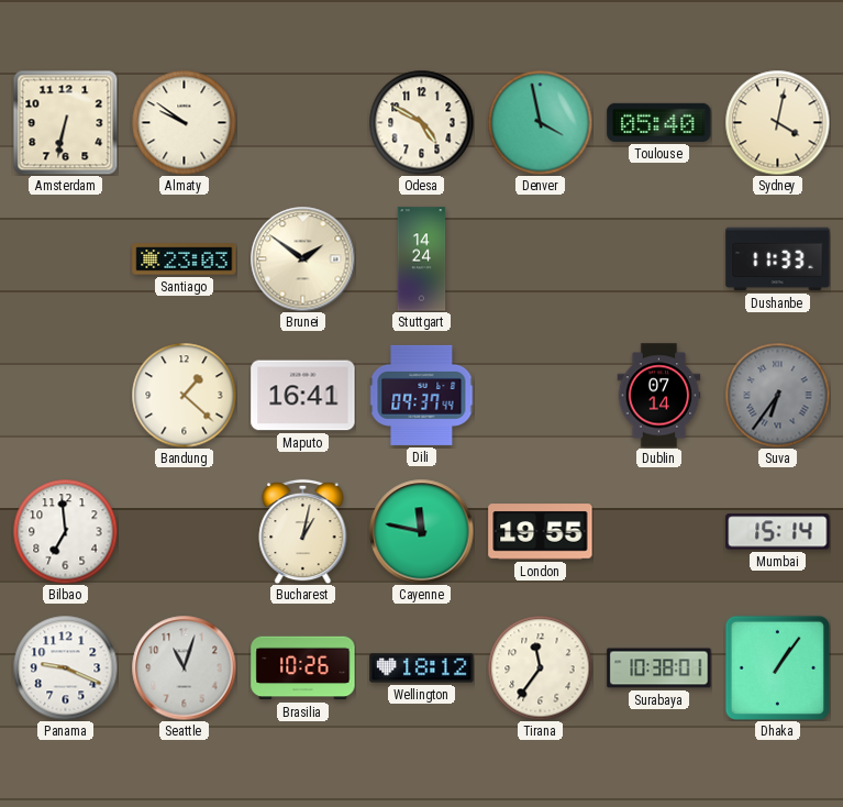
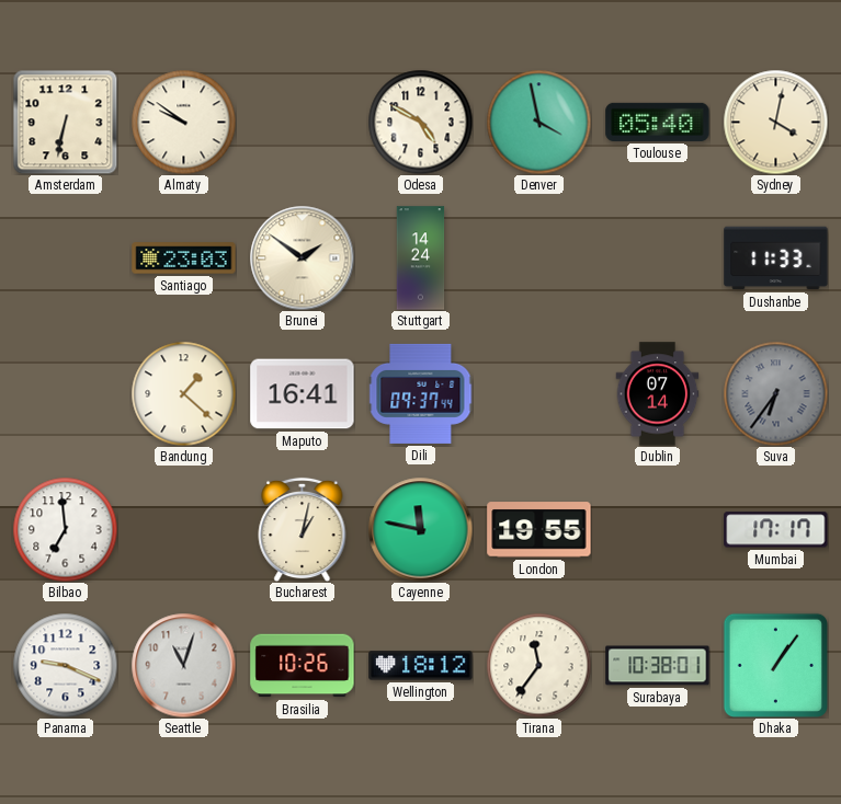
Mumbai: 15:14 -> 17:17
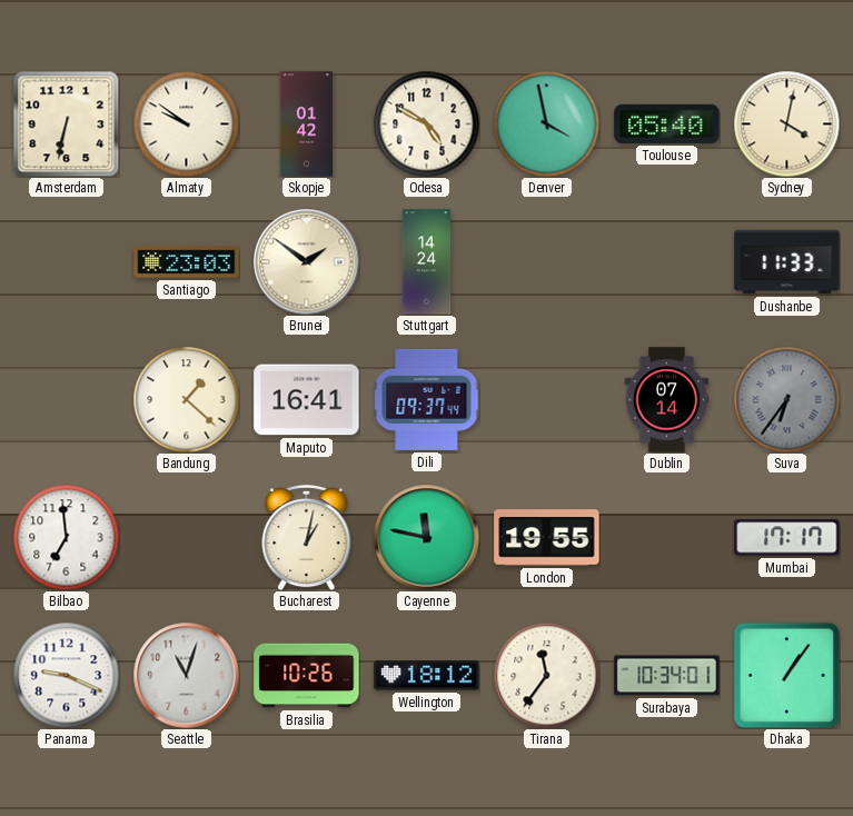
Skopje: none -> 01:42
Surabaya: 10:38 -> 10:34
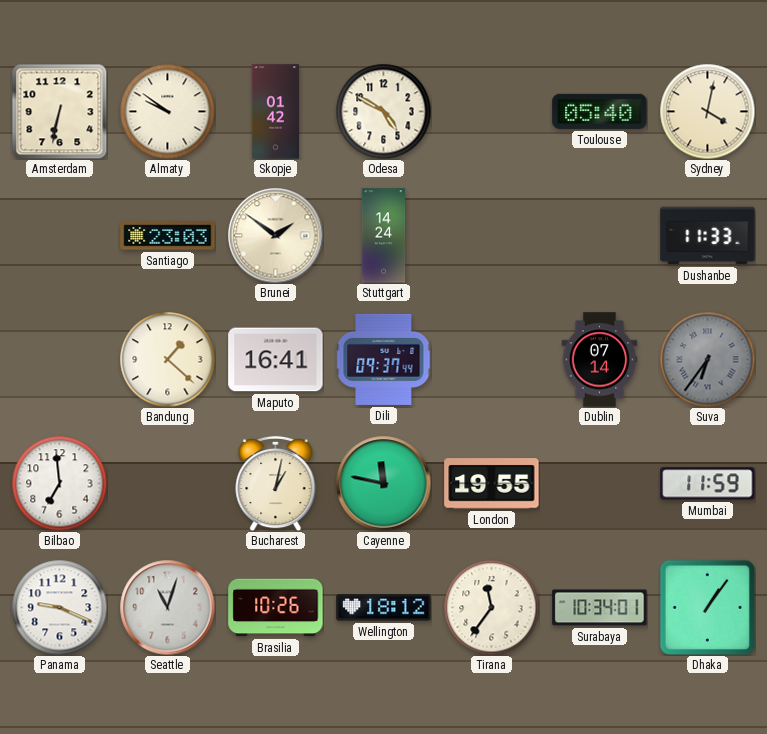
Denver: 3:58 -> none
Mumbai: 17:17 -> 11:59
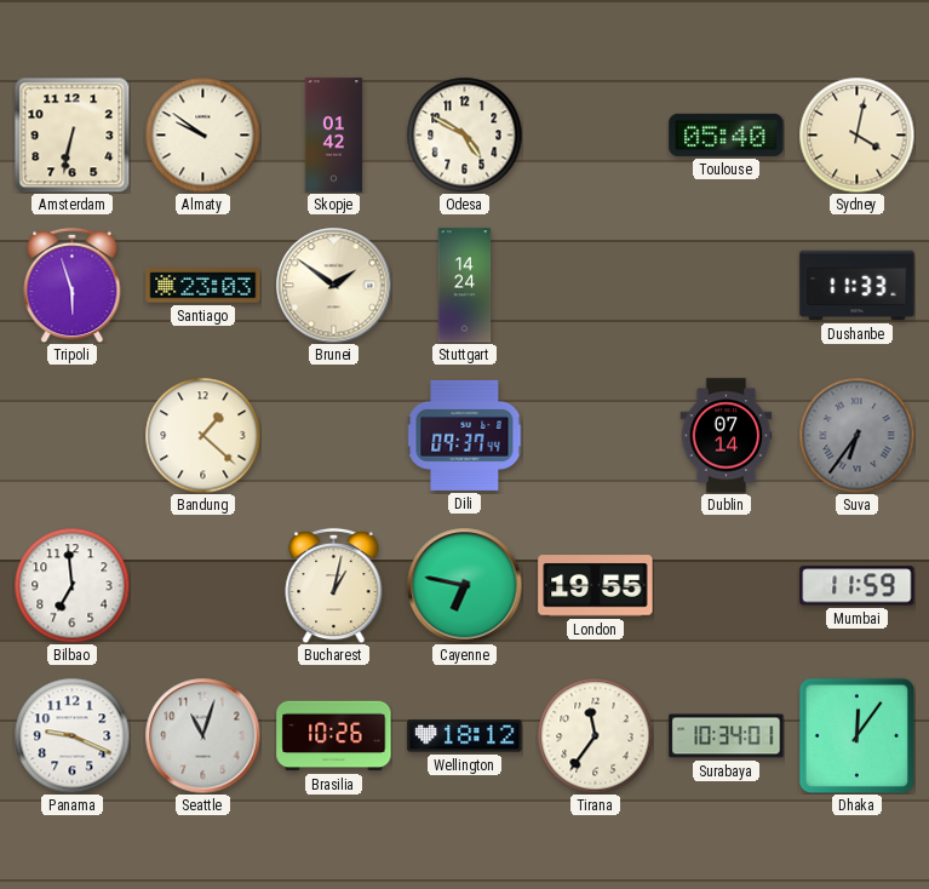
Tripoli: none -> 5:57
Maputo: 16:41 -> none
Cayenne: 11:47 -> 6:47
Dhaka: 1:06 -> 12:06
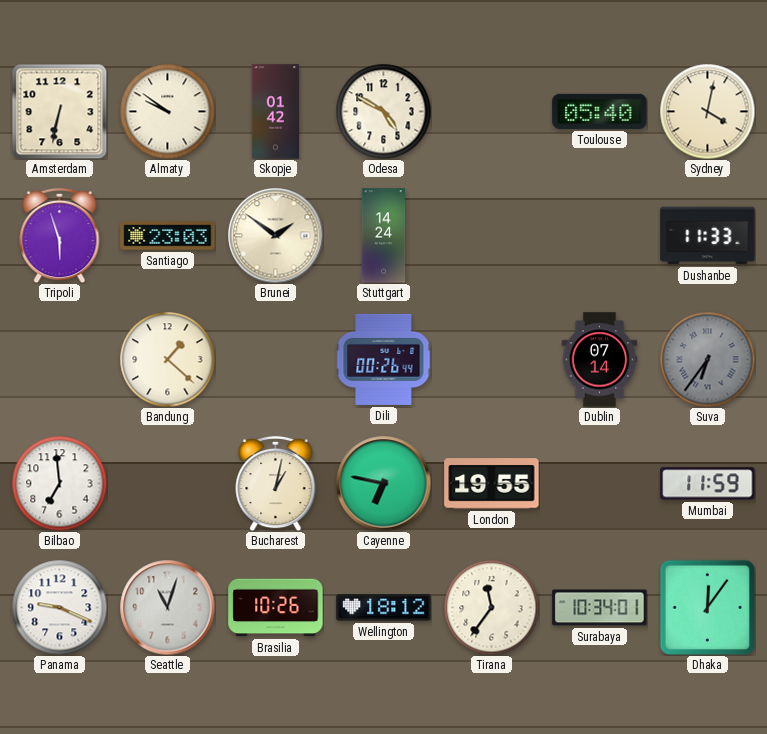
Dili: 09:37 -> 00:26
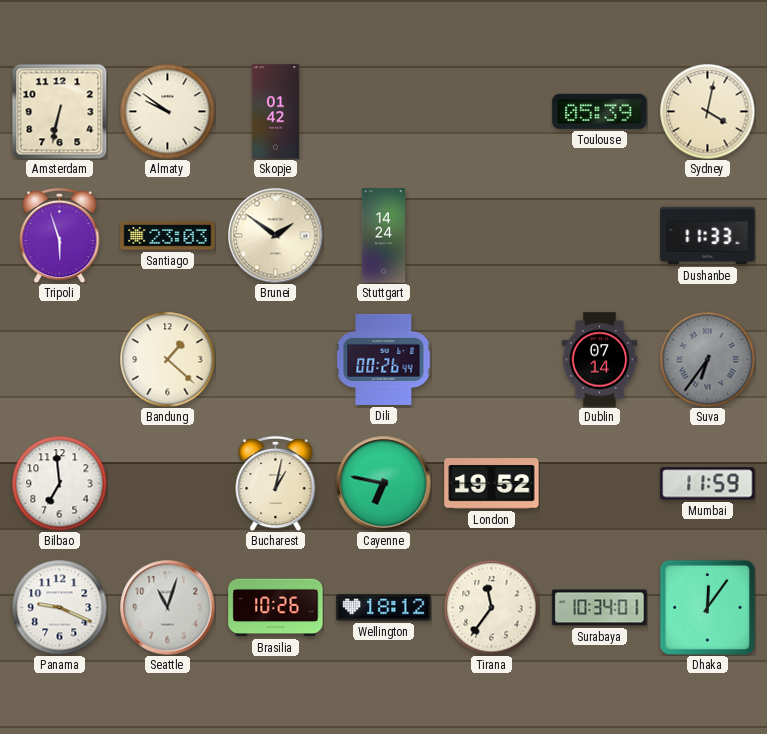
Odesa: 4:50 -> none
Toulouse: 05:40 -> 05:39
London: 19:55 -> 19:52
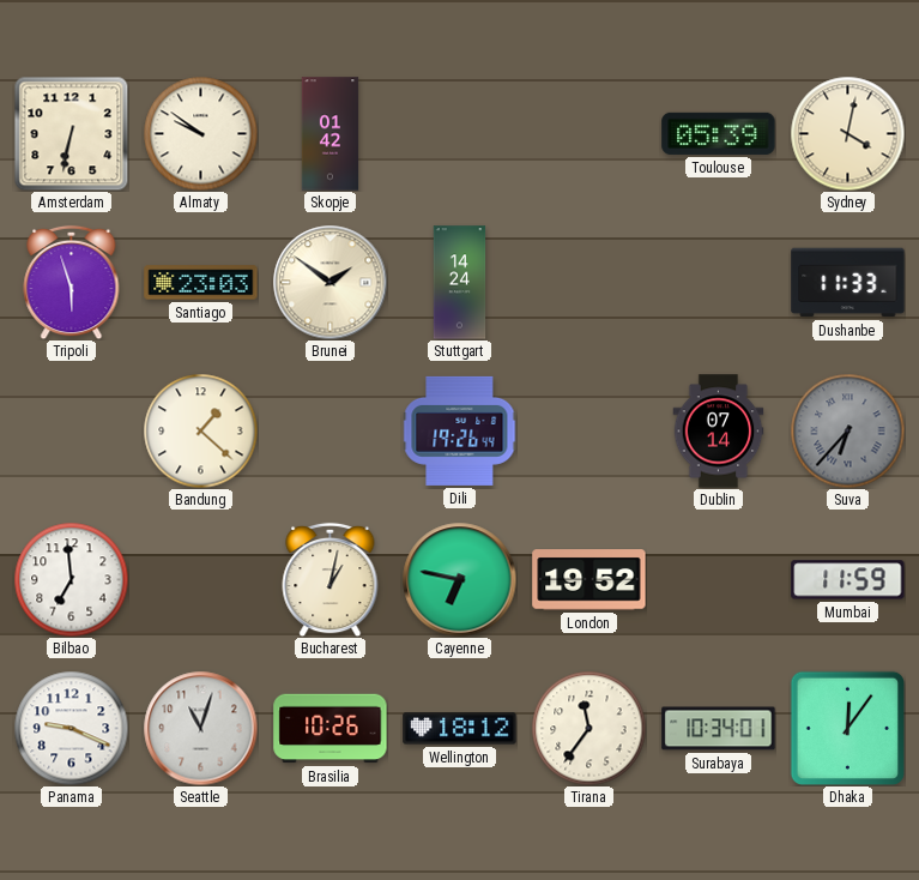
Dili: 00:26 -> 19:26
Suva: 6:36 -> 6:37
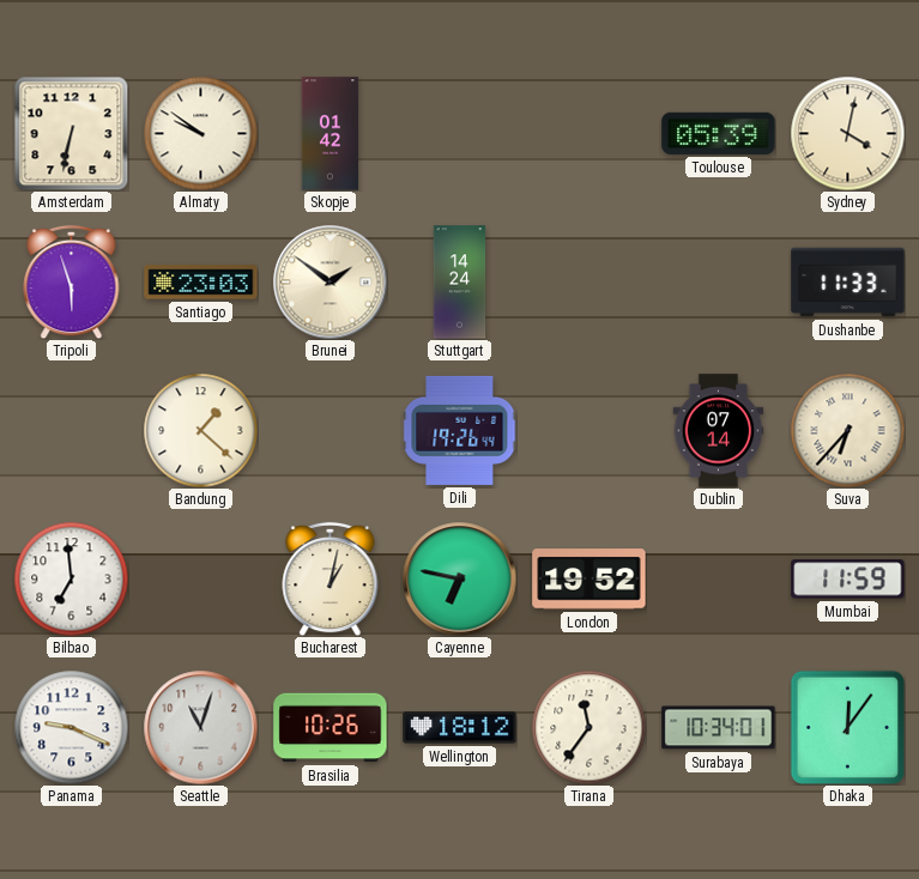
Suva dial: grey -> cream
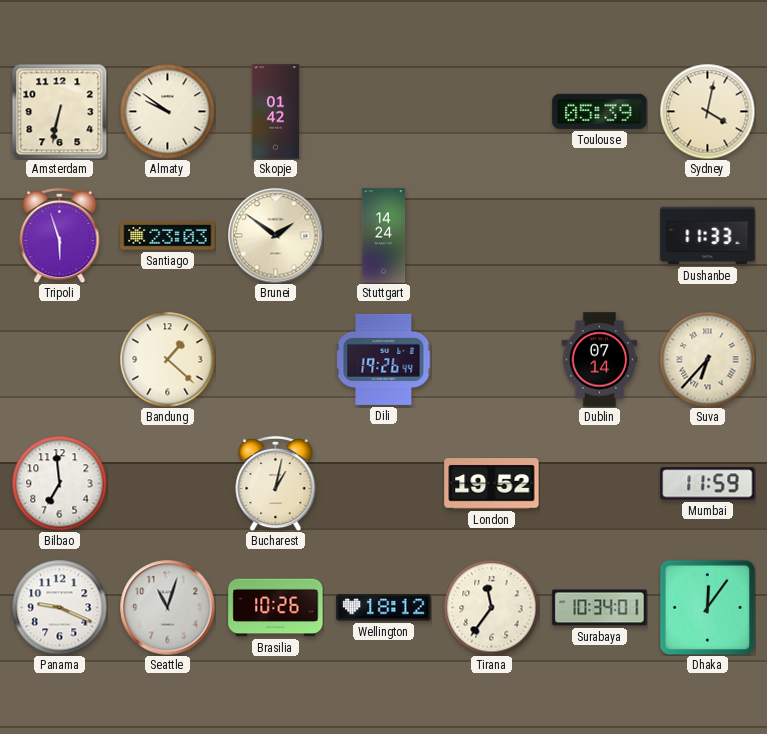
Cayenne: 6:47 -> none
